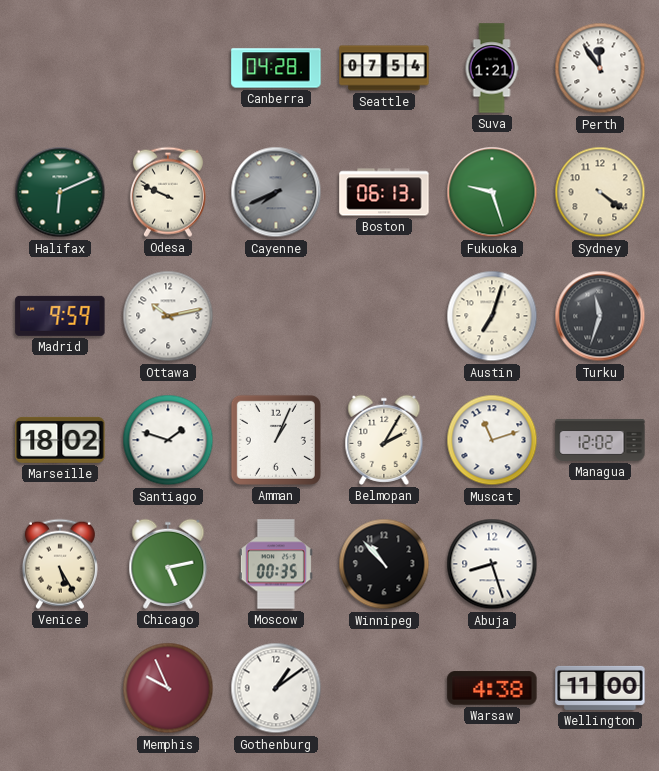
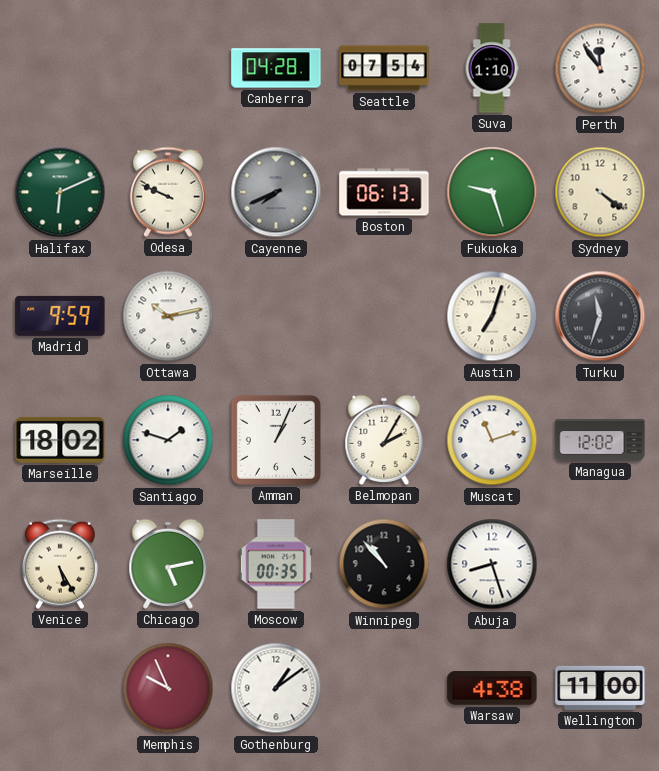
Suva: 1:21 -> 1:10
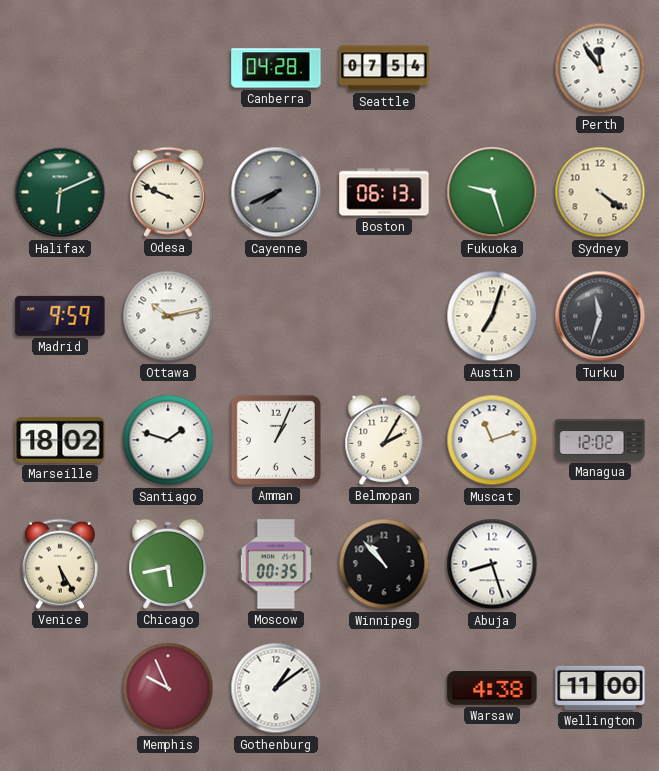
Suva: 1:10 -> none
Chicago: 5:13 -> 5:43
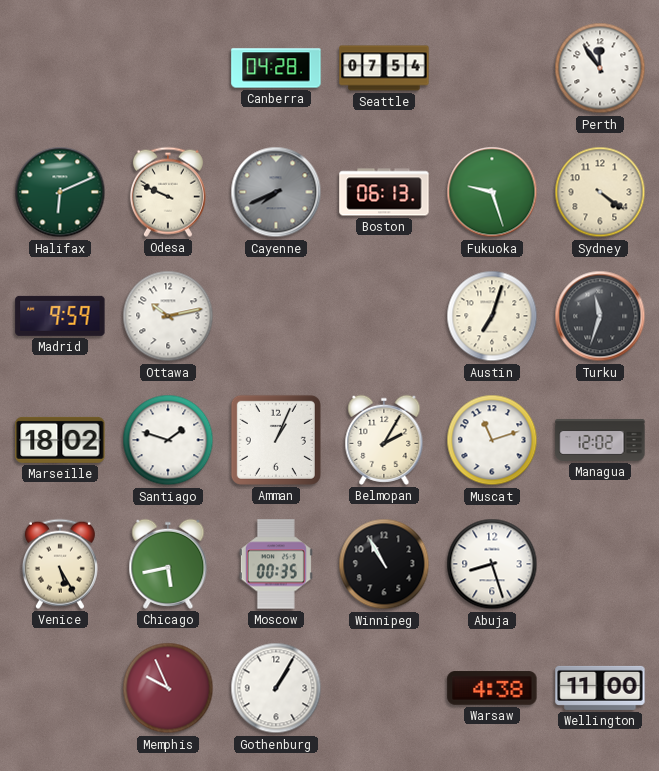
Winnipeg: 10:53 -> 10:55
Gothenburg: 1:09 -> 1:05
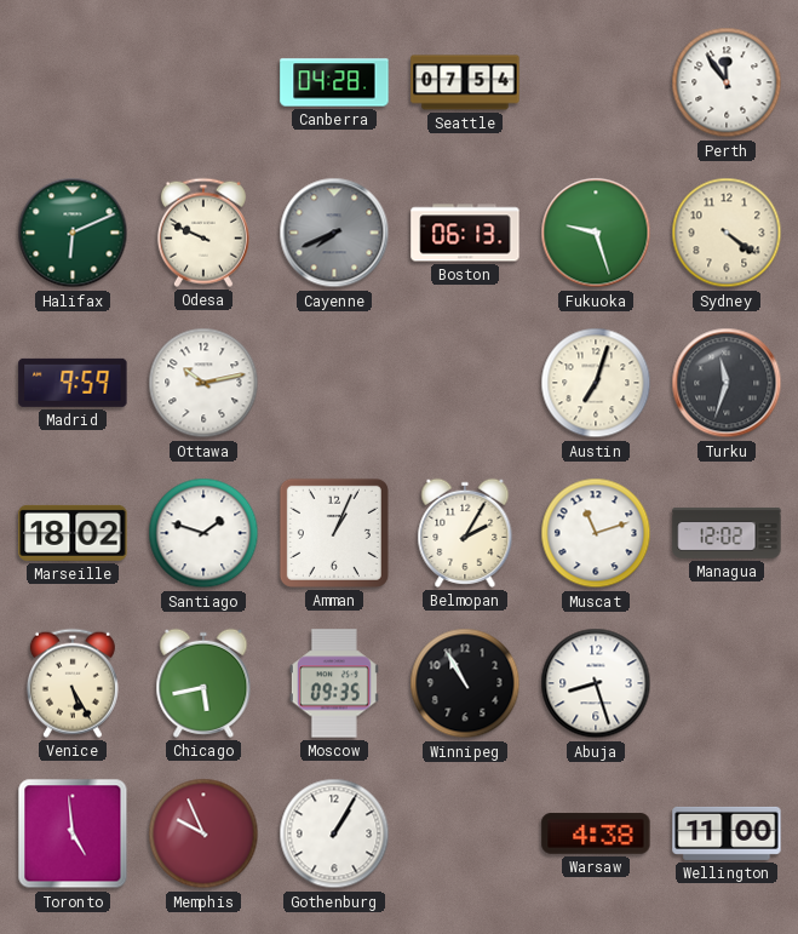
Moscow: 00:35 -> 09:35
Toronto: none -> 4:59
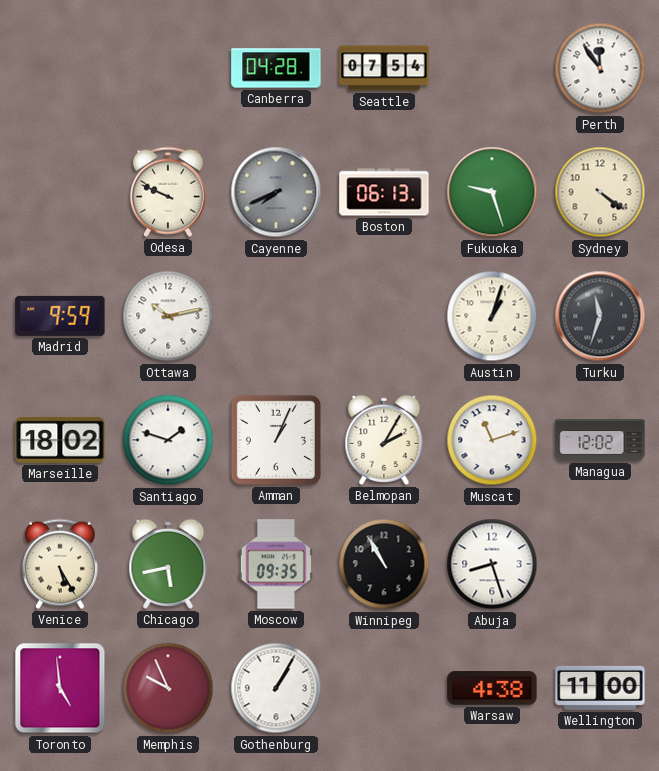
Halifax: 6:11 -> none
Austin: 7:03 -> 1:03
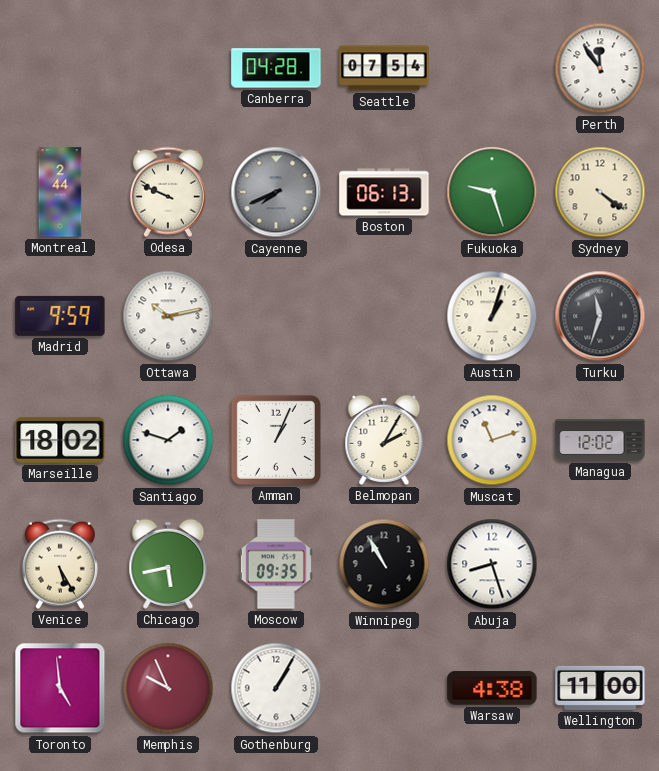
Montreal: none -> 2:44
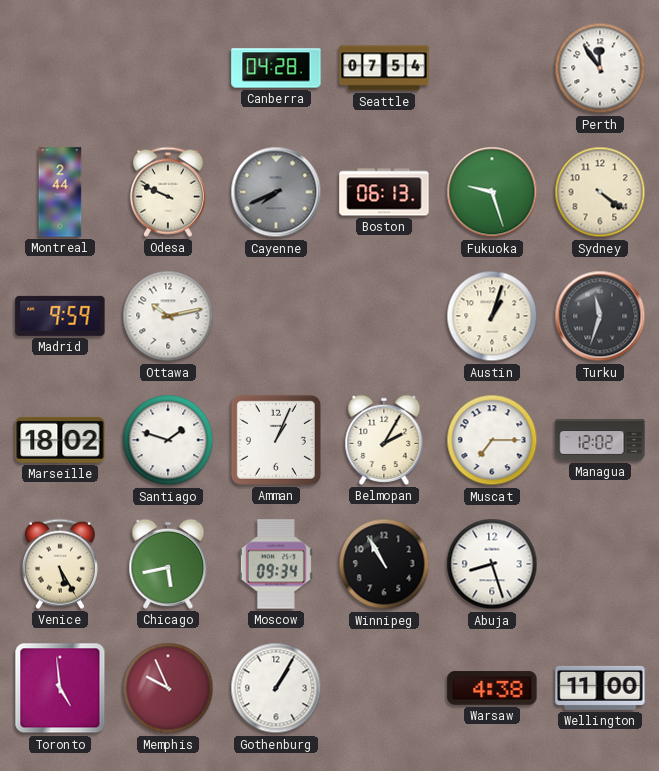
Muscat: 11:12 -> 7:15
Moscow: 09:35 -> 09:34
